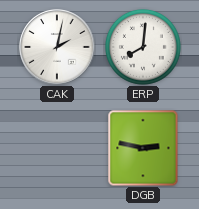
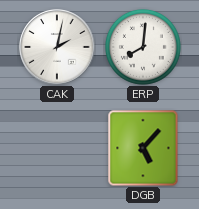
DGB: 2:47 -> 5:07
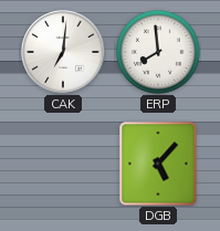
CAK: 2:02 -> 7:01
ERP: 8:01 -> 7:59
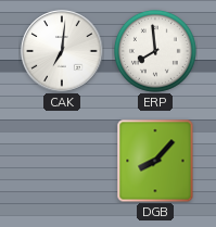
DGB: 5:07 -> 8:07
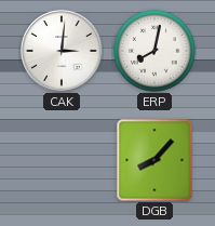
CAK: 7:01 -> 3:01
ERP: 7:59 -> 8:02
